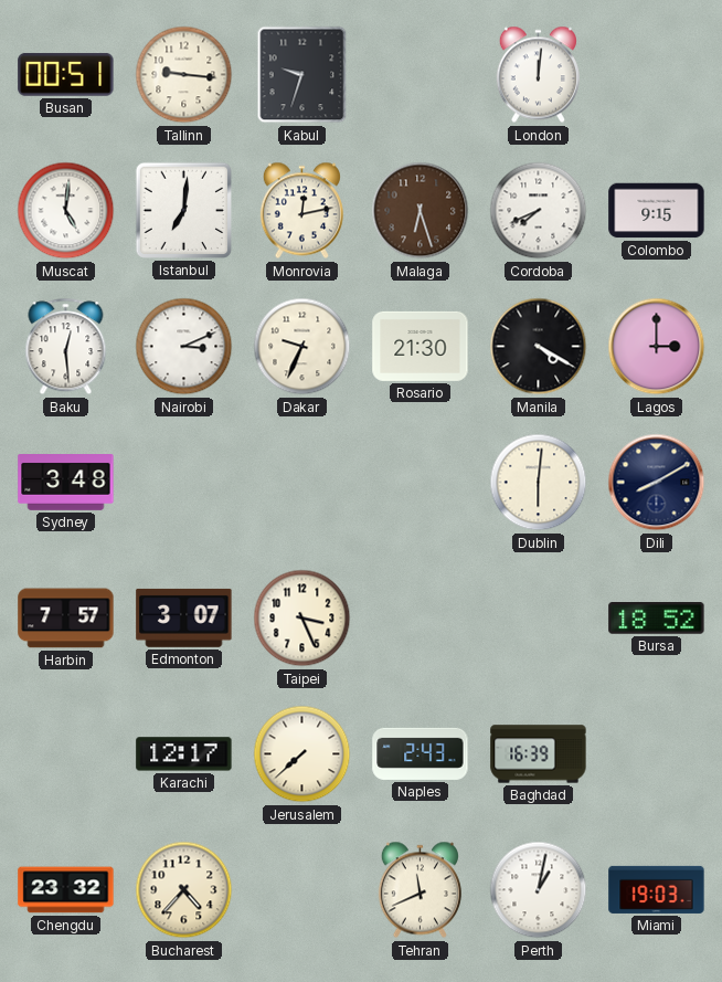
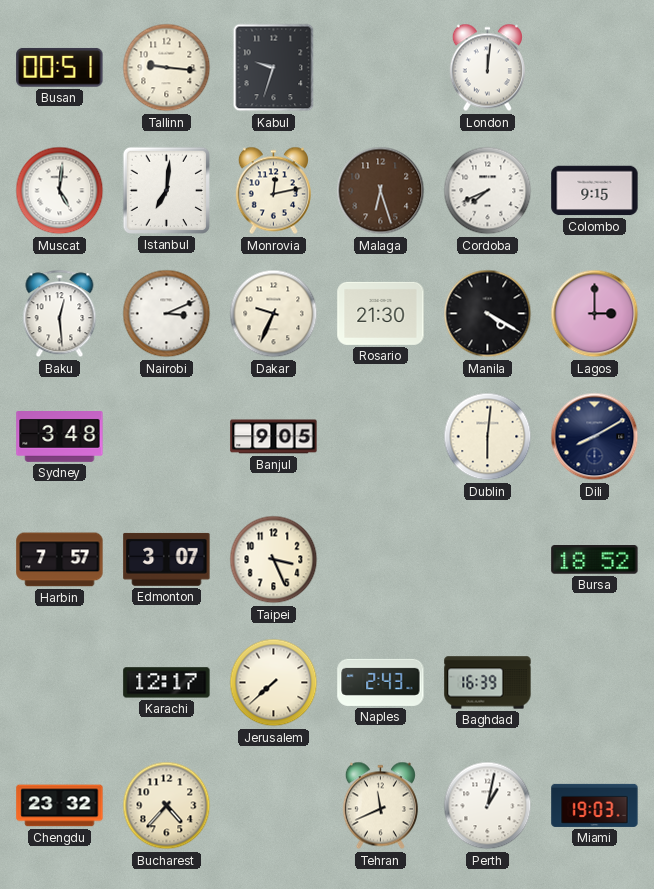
Banjul: none -> 9:05
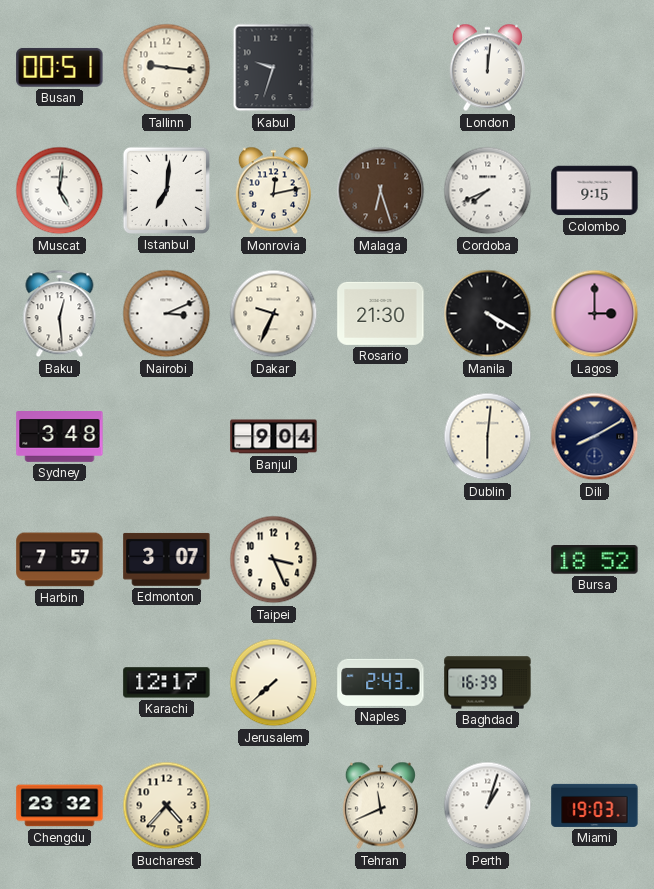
Banjul: 9:05 -> 9:04
Perth: 1:02 -> 1:03
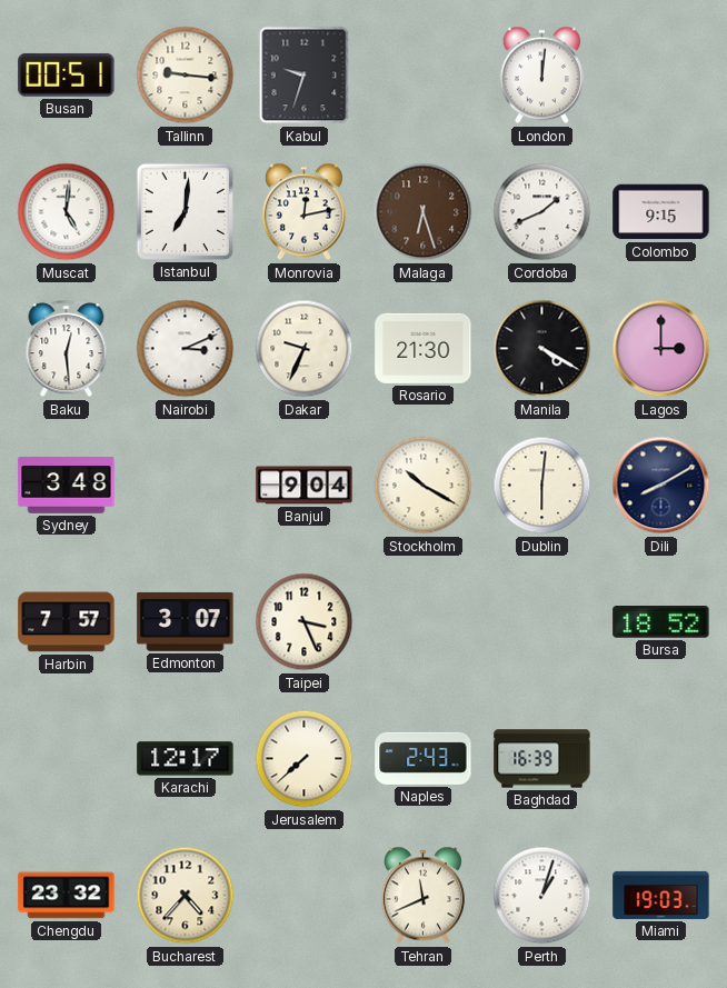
Cordoba: 7:41 -> 1:41
Stockholm: none -> 10:20
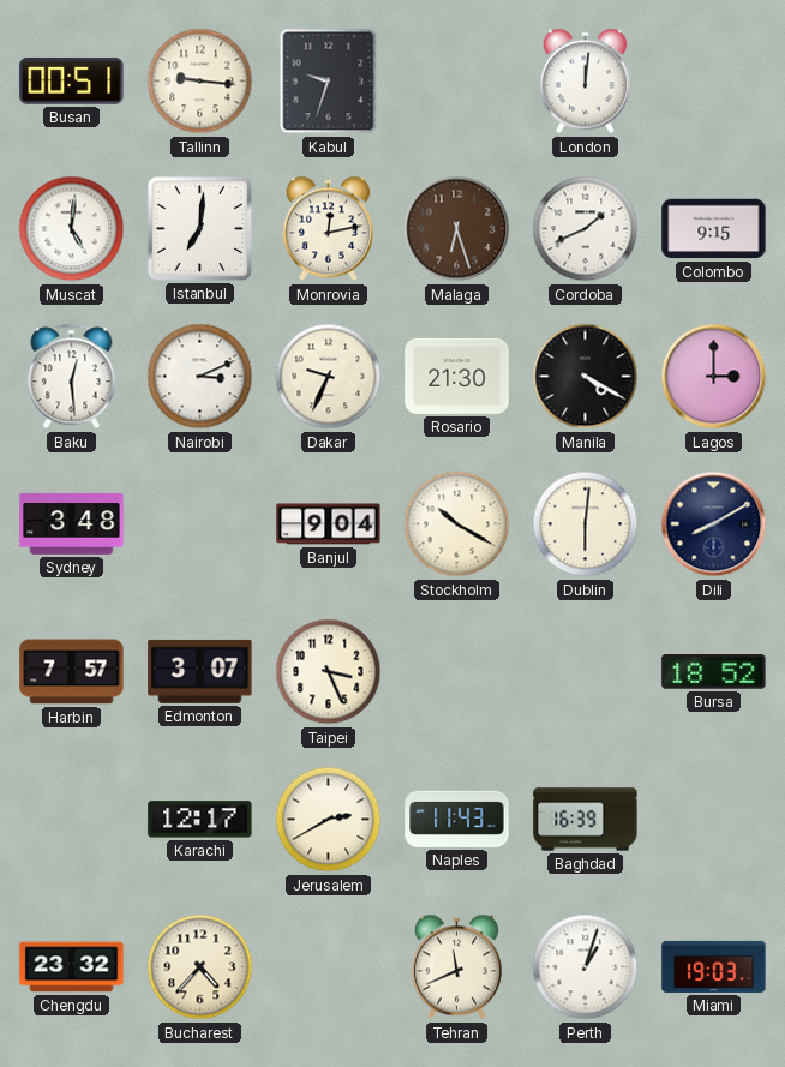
Jerusalem: 7:38 -> 2:40
Naples: 2:43 -> 11:43
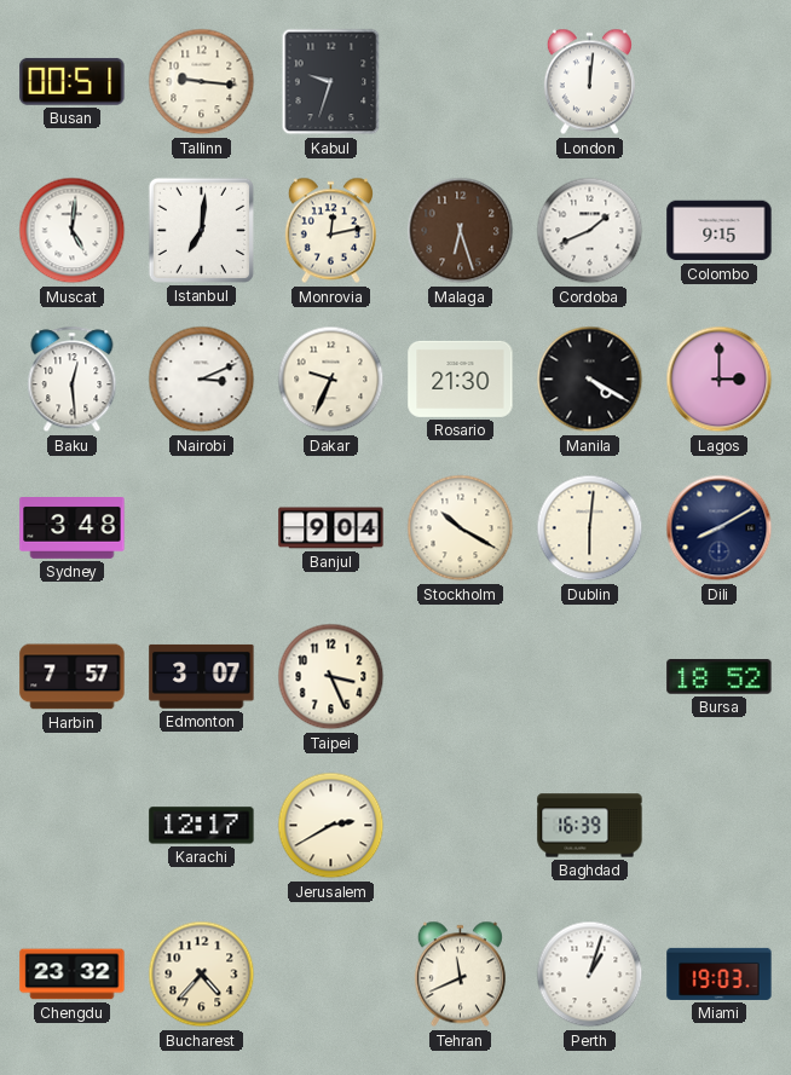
Naples: 11:43 -> none
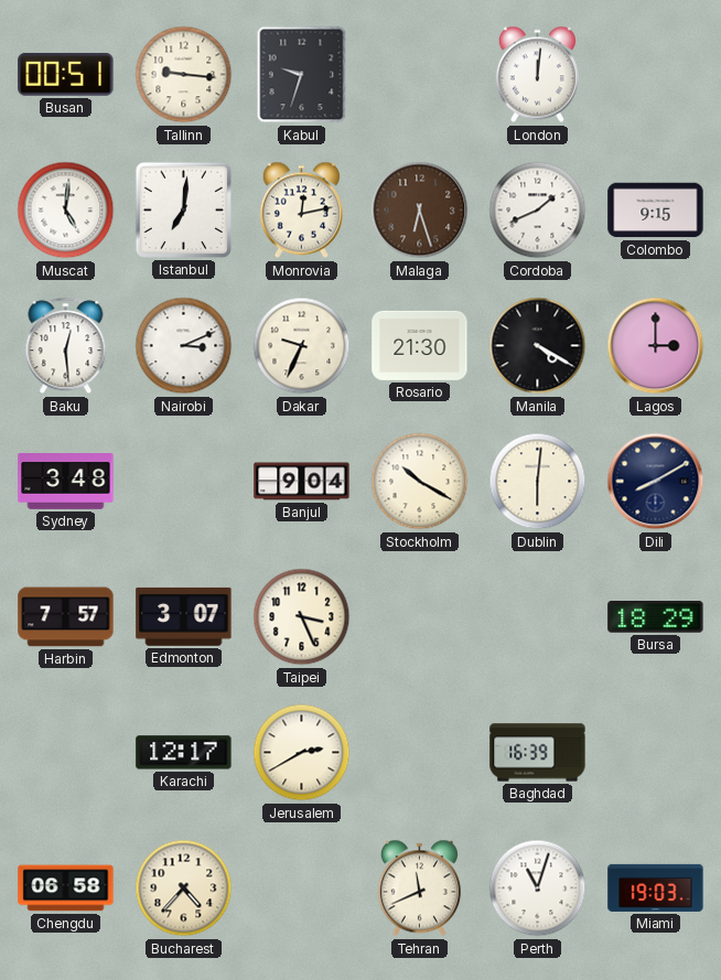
Bursa: 18:52 -> 18:29
Chengdu: 23:32 -> 06:58
Perth: 1:03 -> 11:03
